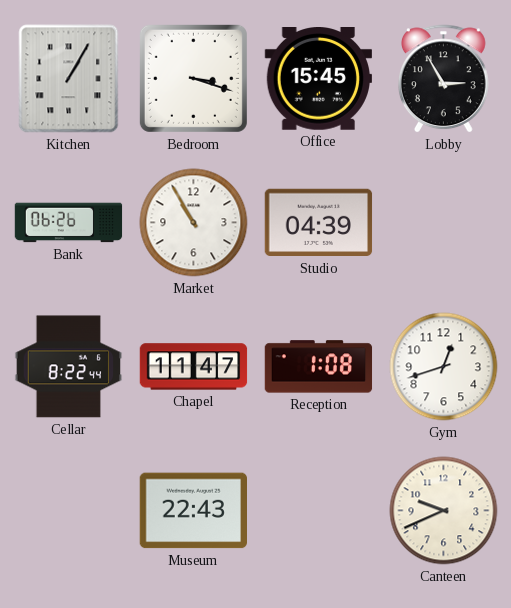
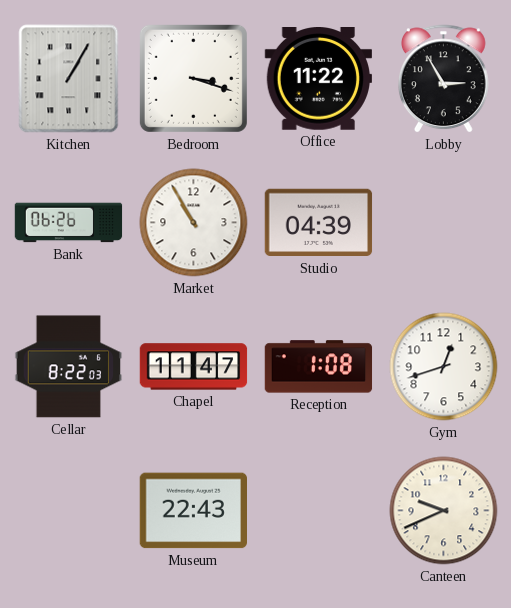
Office: 15:45 -> 11:22
Cellar: 8:22:44 -> 8:22:03
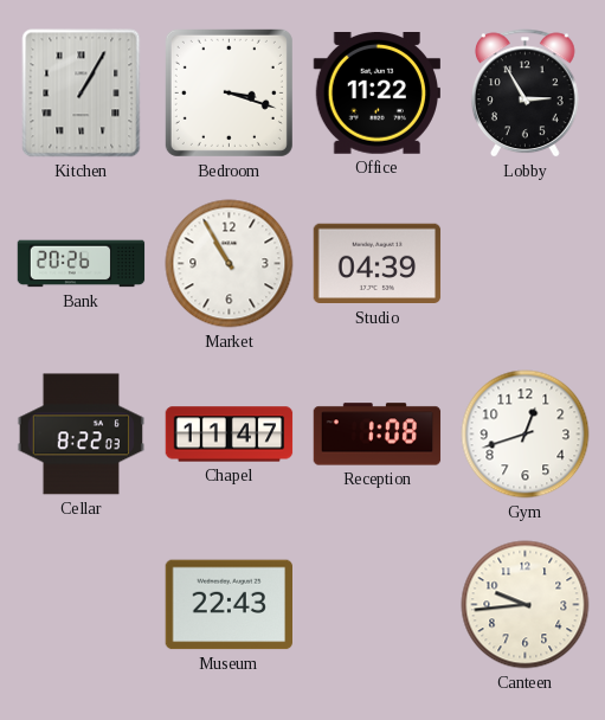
Bank: 06:26 -> 20:26
Canteen: 9:41 -> 9:44
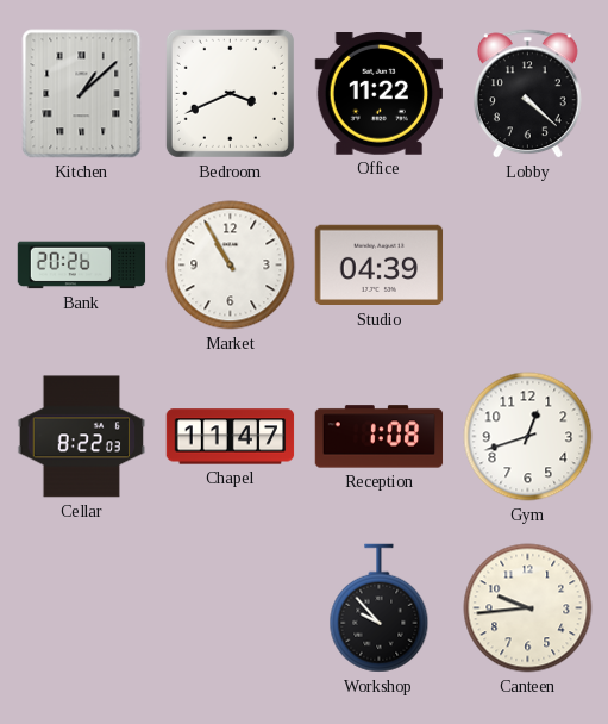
Kitchen: 1:05 -> 1:08
Bedroom: 3:18 -> 3:41
Lobby: 2:55 -> 4:22
Museum: 22:43 -> none
Workshop: none -> 9:53
